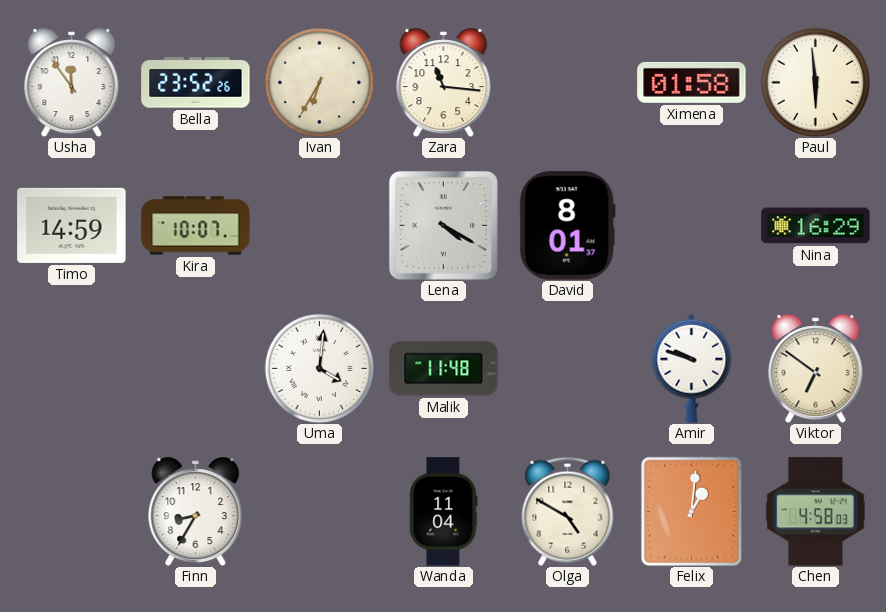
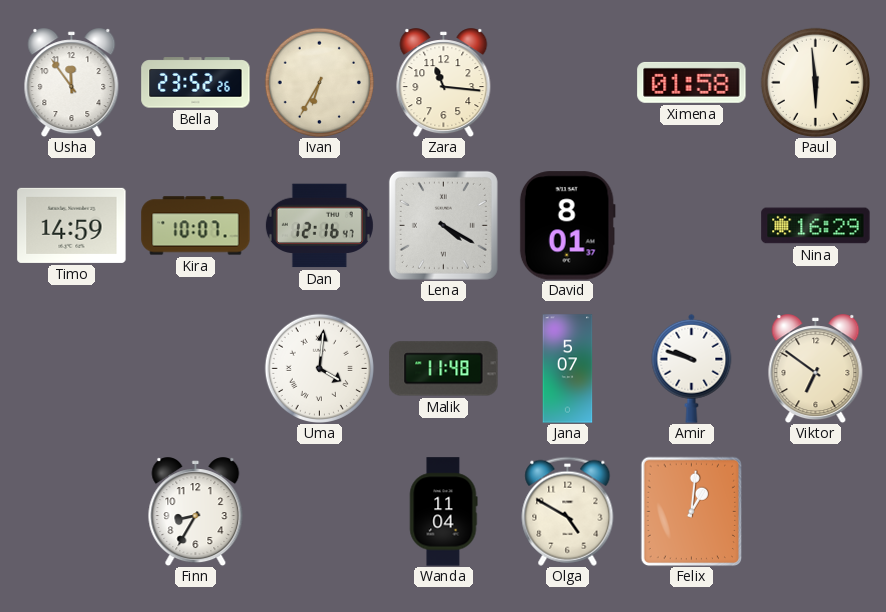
Dan: none -> 12:16
Jana: none -> 5:07
Chen: 4:58 -> none
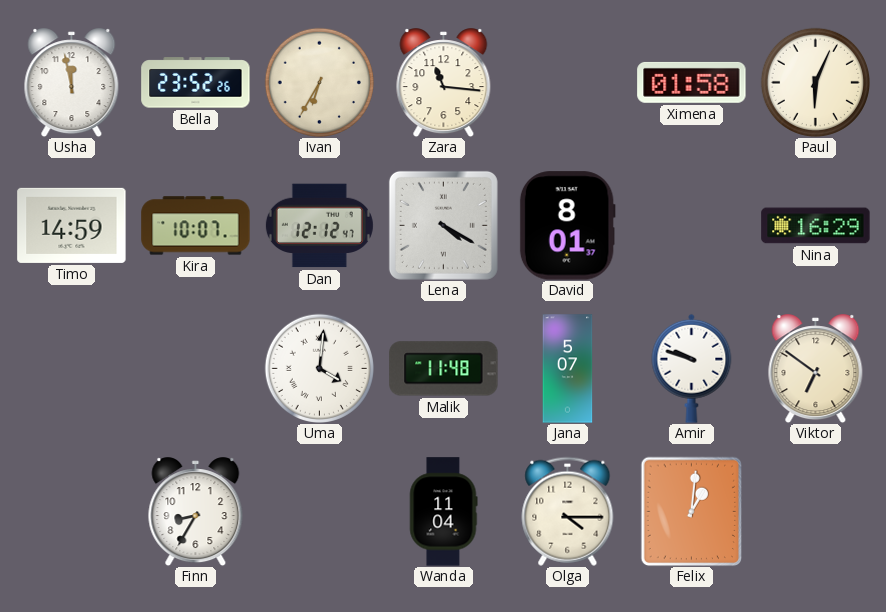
Usha: 11:54 -> 11:58
Paul: 5:59 -> 6:04
Dan: 12:16 -> 12:12
Olga: 4:50 -> 4:15
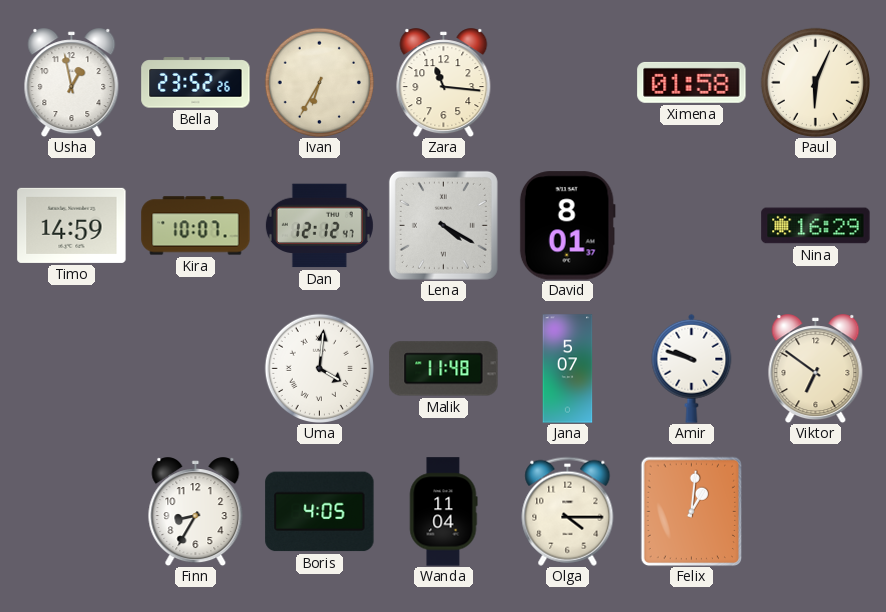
Usha: 11:58 -> 12:58
Boris: none -> 4:05
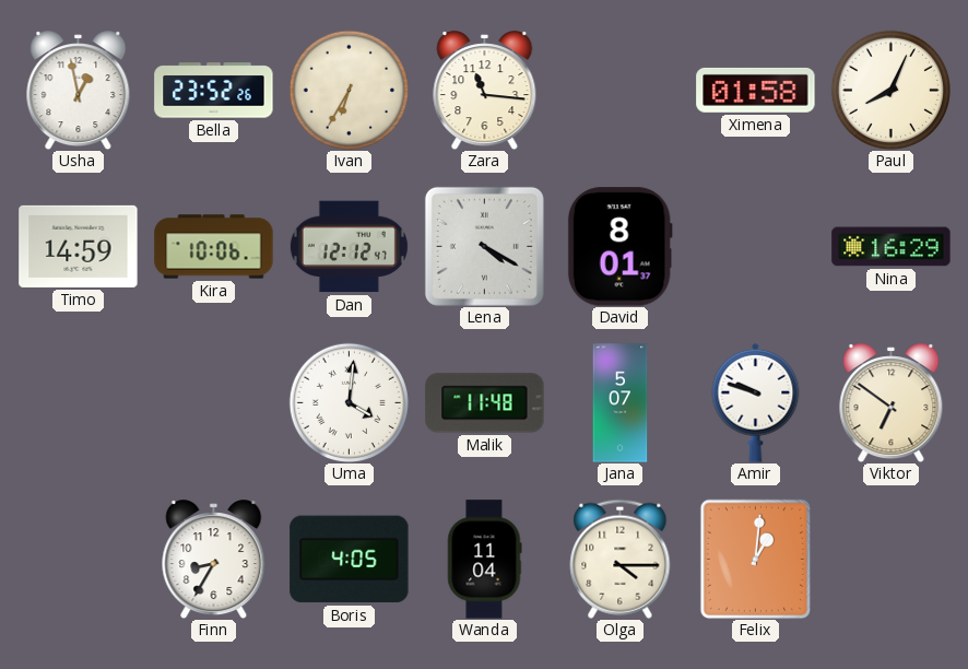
Paul: 6:04 -> 8:04
Kira: 10:07 -> 10:06
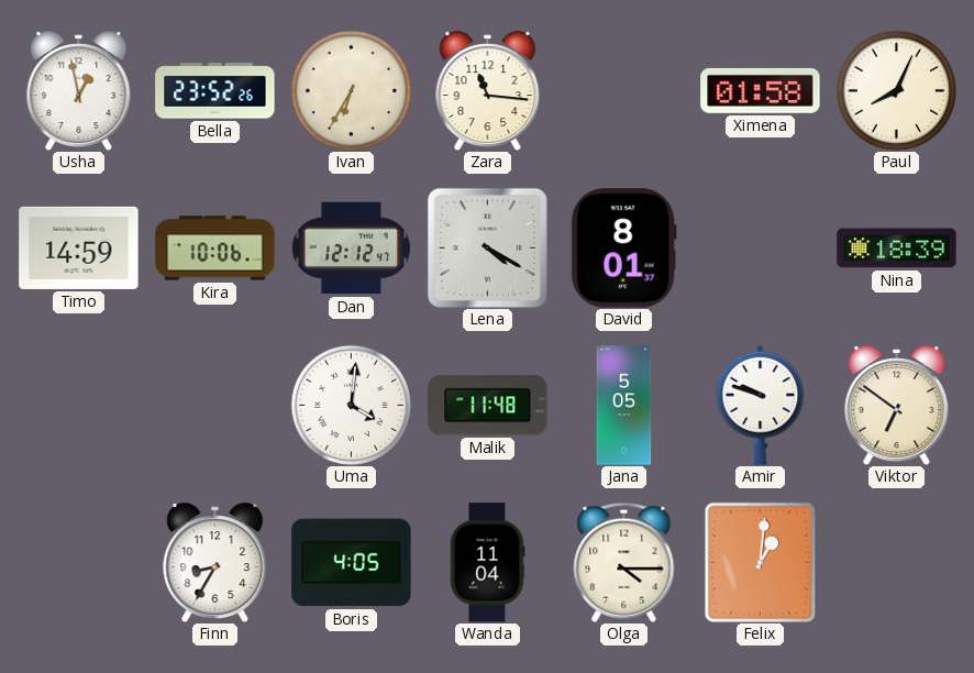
Nina: 16:29 -> 18:39
Jana: 5:07 -> 5:05
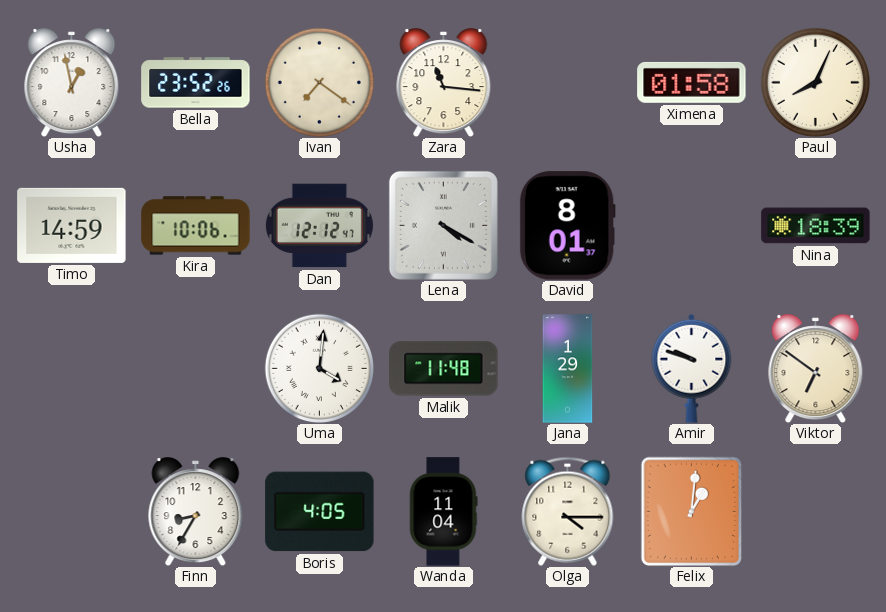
Ivan: 6:35 -> 7:21
Jana: 5:05 -> 1:29
